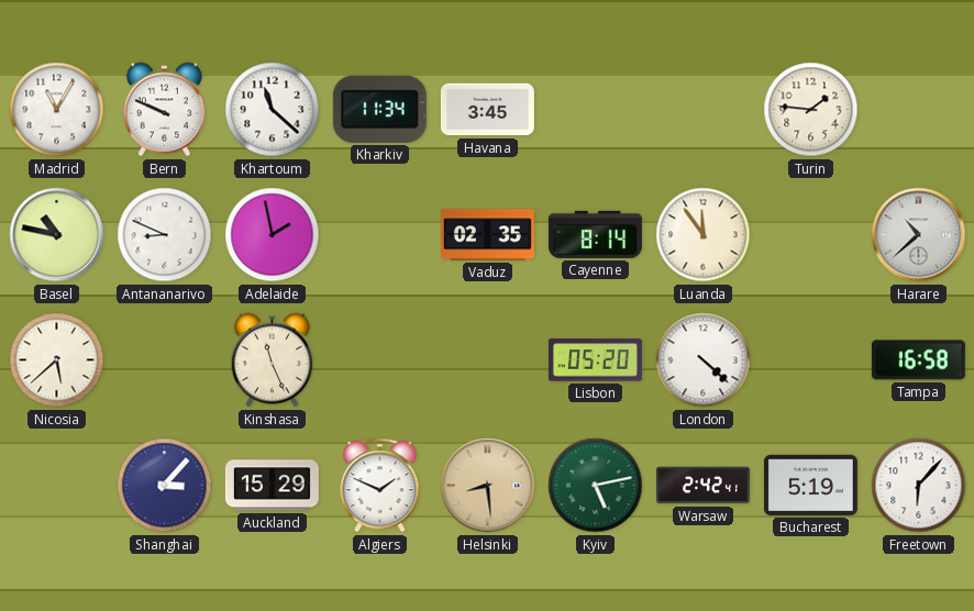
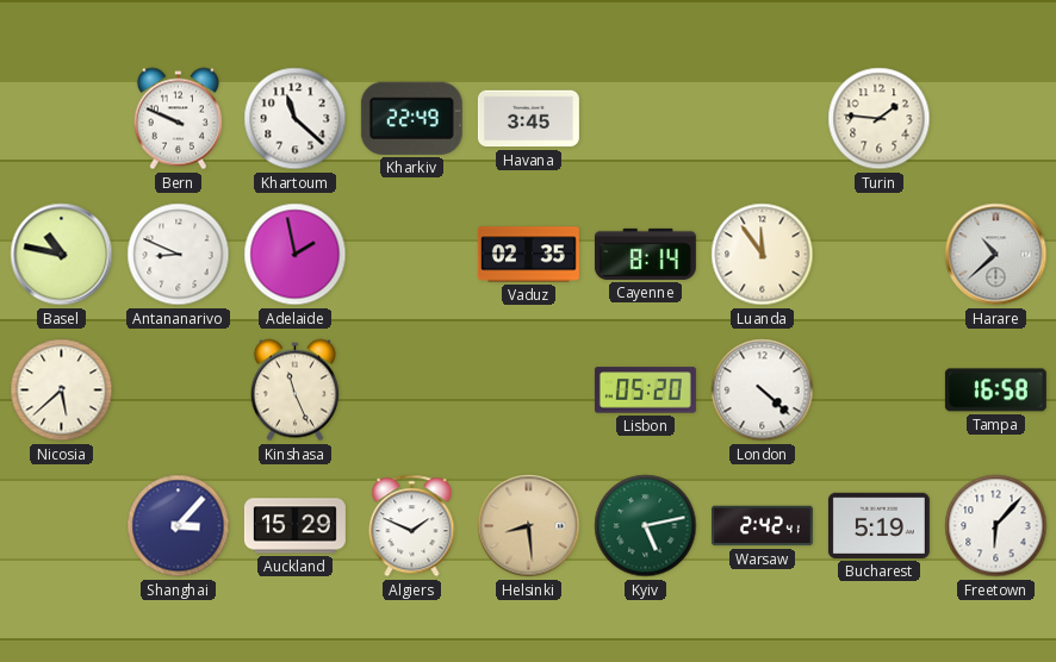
Madrid: 11:05 -> none
Kharkiv: 11:34 -> 22:49
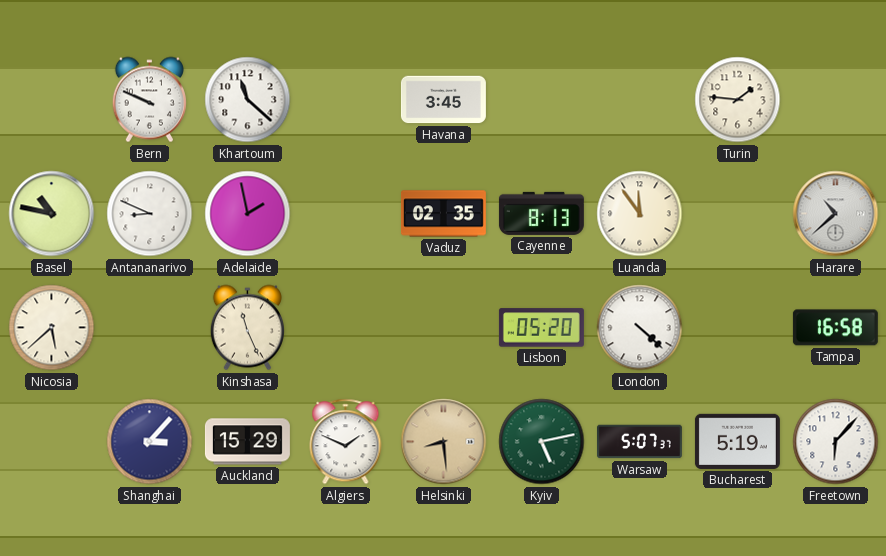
Kharkiv: 22:49 -> none
Cayenne: 8:14 -> 8:13
Warsaw: 2:42 -> 5:07
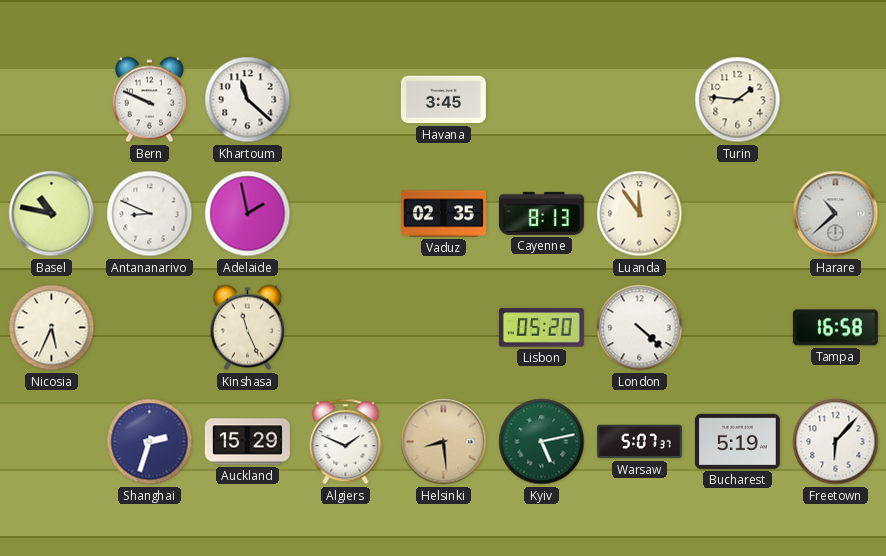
Nicosia: 5:38 -> 5:34
Shanghai: 3:07 -> 2:33
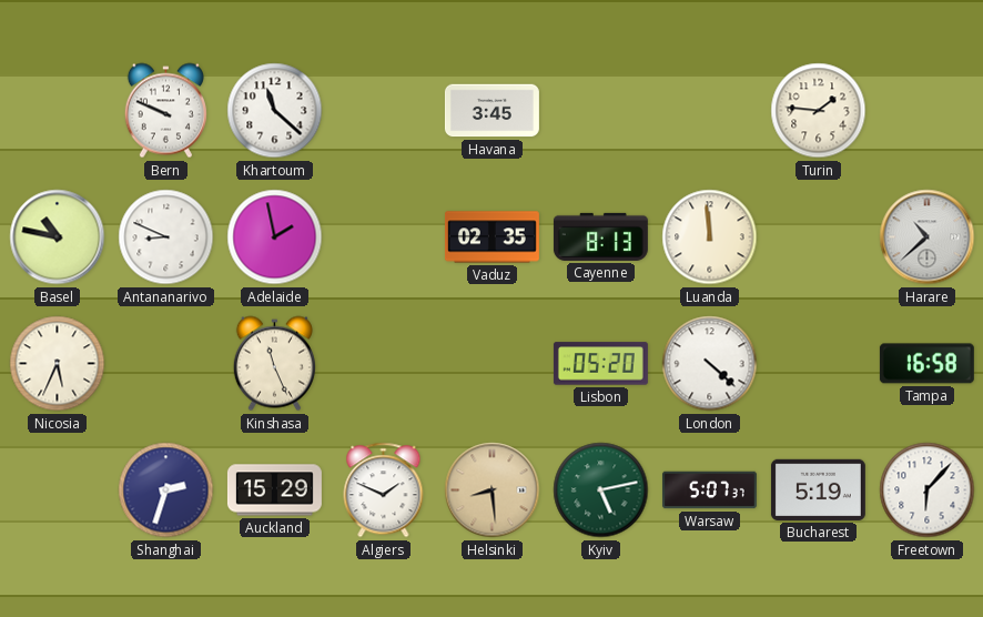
Luanda: 11:54 -> 11:59
